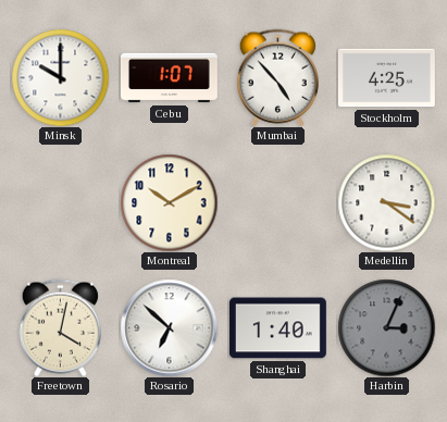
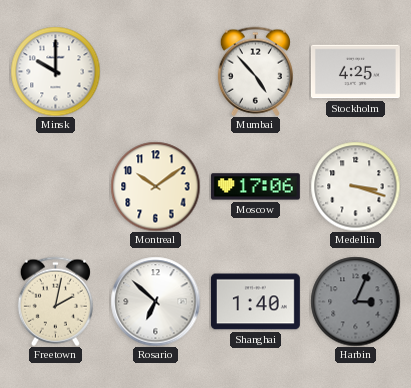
Cebu: 1:07 -> none
Montreal: 10:10 -> 10:09
Moscow: none -> 17:06
Medellin: 3:21 -> 3:18
Freetown: 4:02 -> 2:02
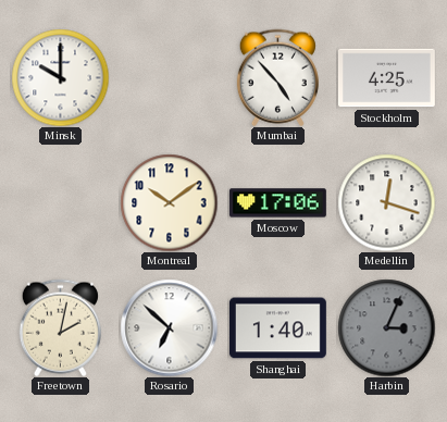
Medellin: 3:18 -> 12:18
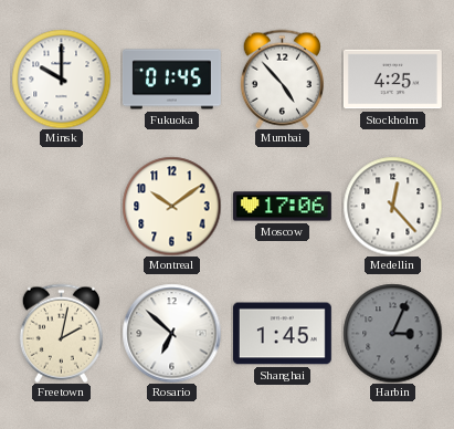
Fukuoka: none -> 01:45
Medellin: 12:18 -> 12:23
Shanghai: 1:40 -> 1:45
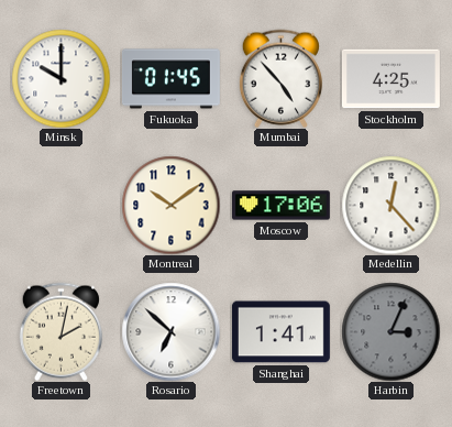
Shanghai: 1:45 -> 1:41
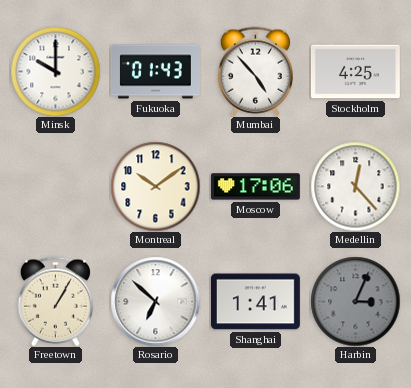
Fukuoka: 01:45 -> 01:43
Freetown: 2:02 -> 1:05
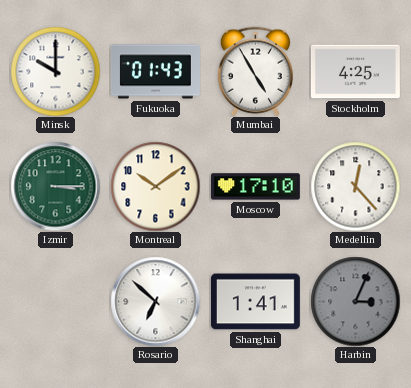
Mumbai: 4:53 -> 4:55
Izmir: none -> 3:15
Moscow: 17:06 -> 17:10
Freetown: 1:05 -> none
